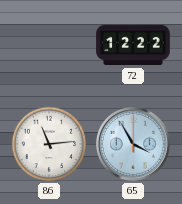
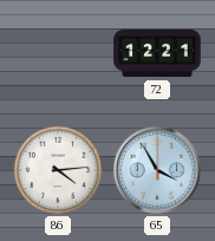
72: 12:22 -> 12:21
86: 11:14 -> 4:14
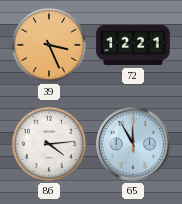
39: none -> 3:26
65: 3:55 -> 11:55
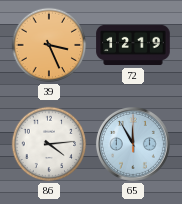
72: 12:21 -> 12:19
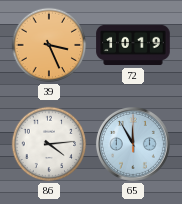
72: 12:19 -> 10:19
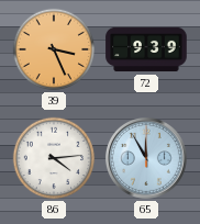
72: 10:19 -> 9:39
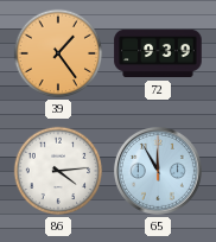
39: 3:26 -> 1:24
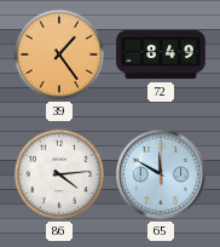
72: 9:39 -> 8:49
65: 11:55 -> 11:50
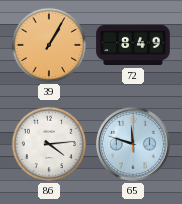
39: 1:24 -> 1:05
65: 11:50 -> 11:48
